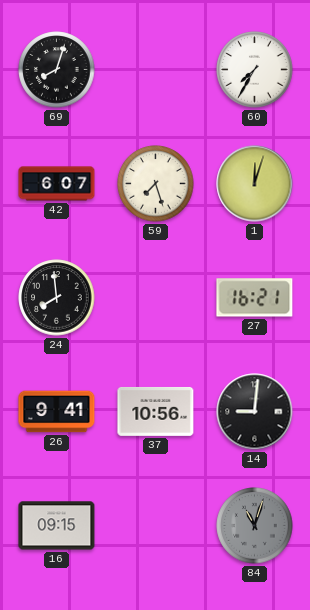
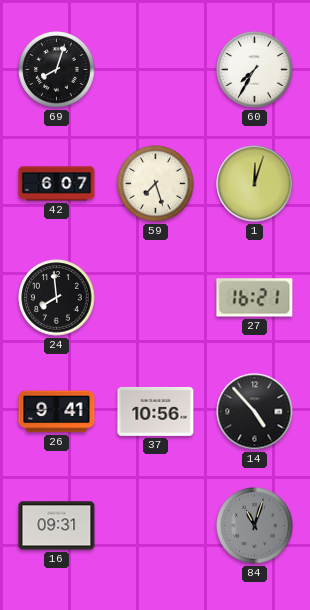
14: 9:01 -> 4:53
16: 09:15 -> 09:31
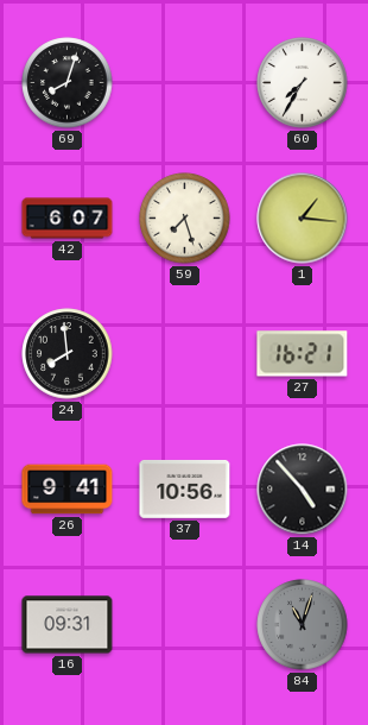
1: 12:03 -> 1:16
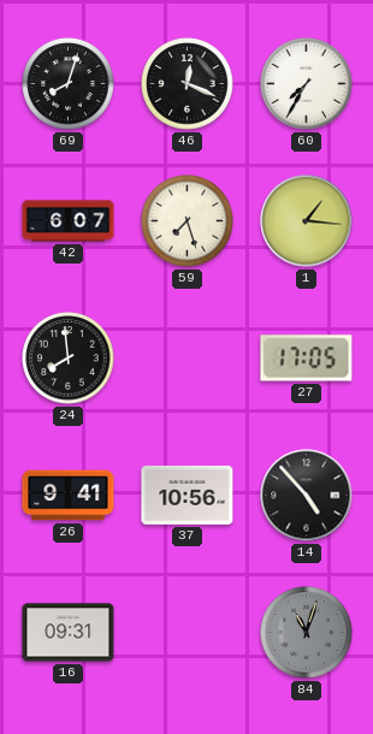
46: none -> 12:19
27: 16:21 -> 17:05
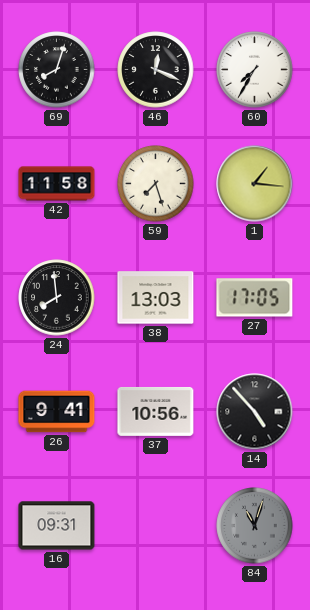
42: 6:07 -> 11:58
38: none -> 13:03
